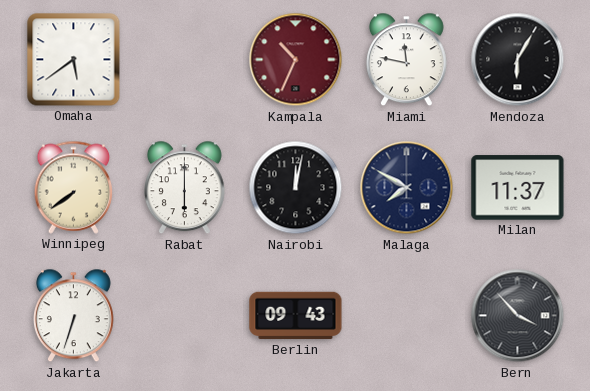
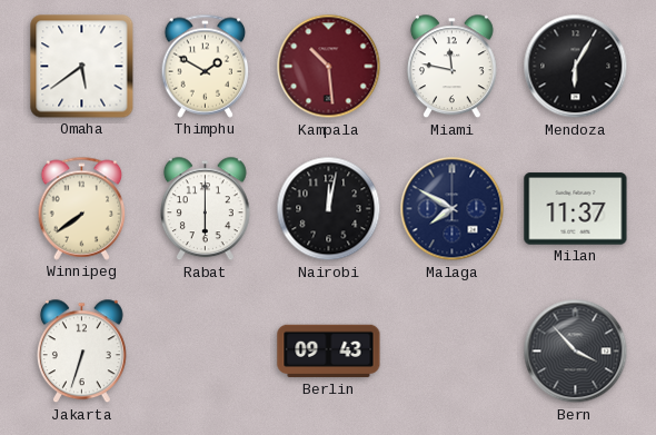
Thimphu: none -> 1:50
Kampala: 10:34 -> 10:29
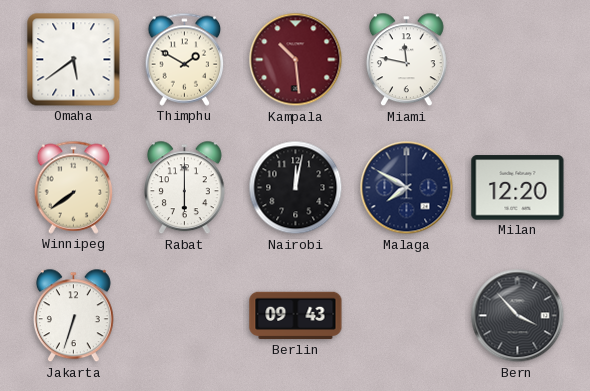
Mendoza: 6:05 -> none
Milan: 11:37 -> 12:20
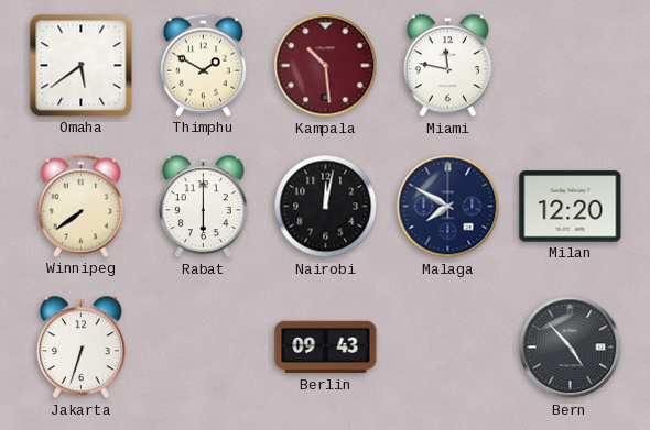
Bern: 3:53 -> 4:53
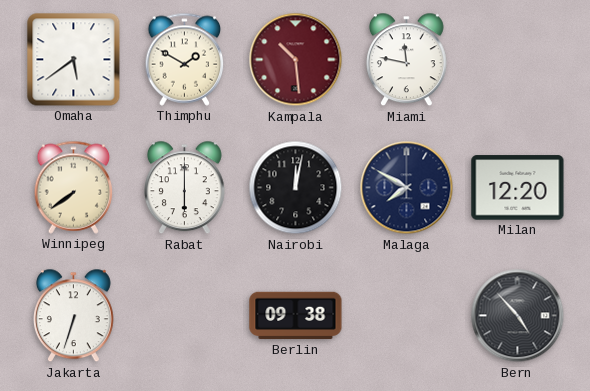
Berlin: 09:43 -> 09:38
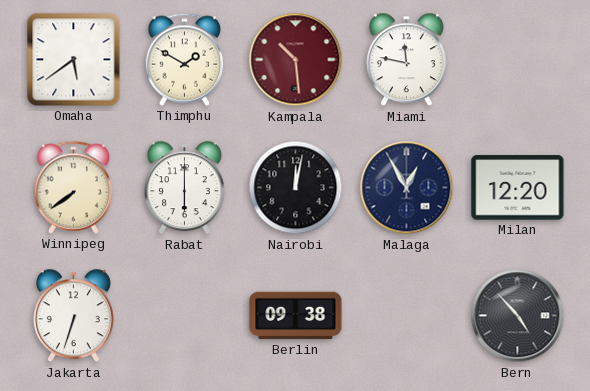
Malaga: 7:50 -> 12:55
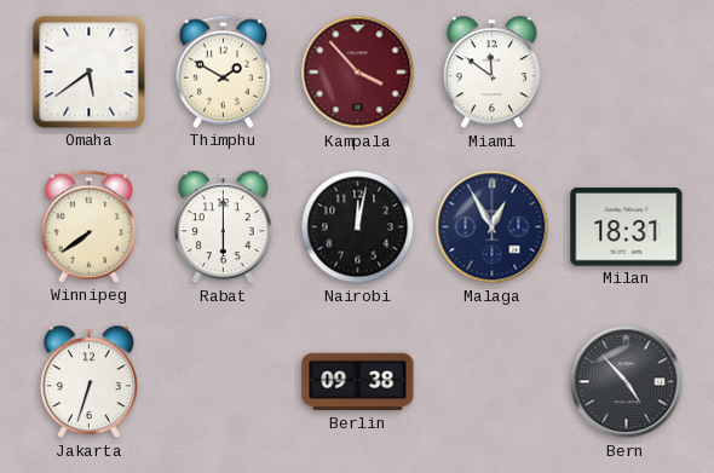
Kampala: 10:29 -> 3:53
Miami: 11:47 -> 11:51
Milan: 12:20 -> 18:31
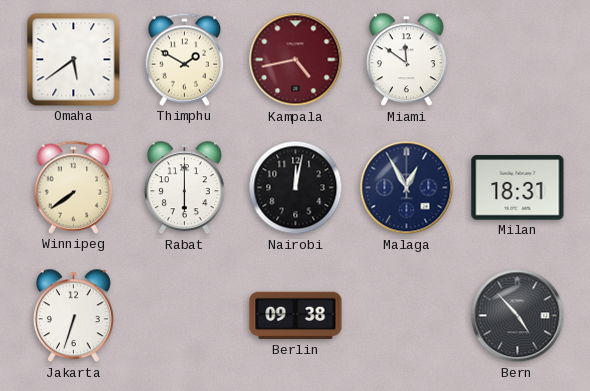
Kampala: 3:53 -> 4:43
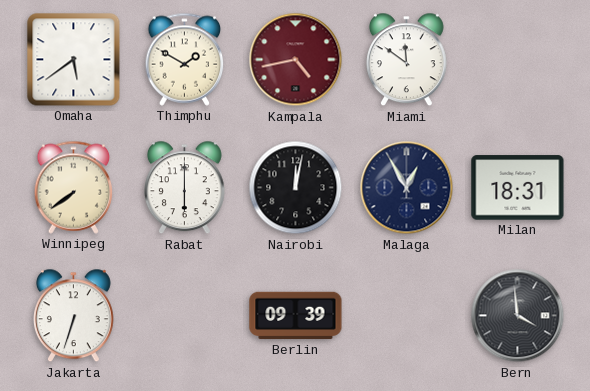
Berlin: 09:38 -> 09:39
Bern: 4:53 -> 3:59
